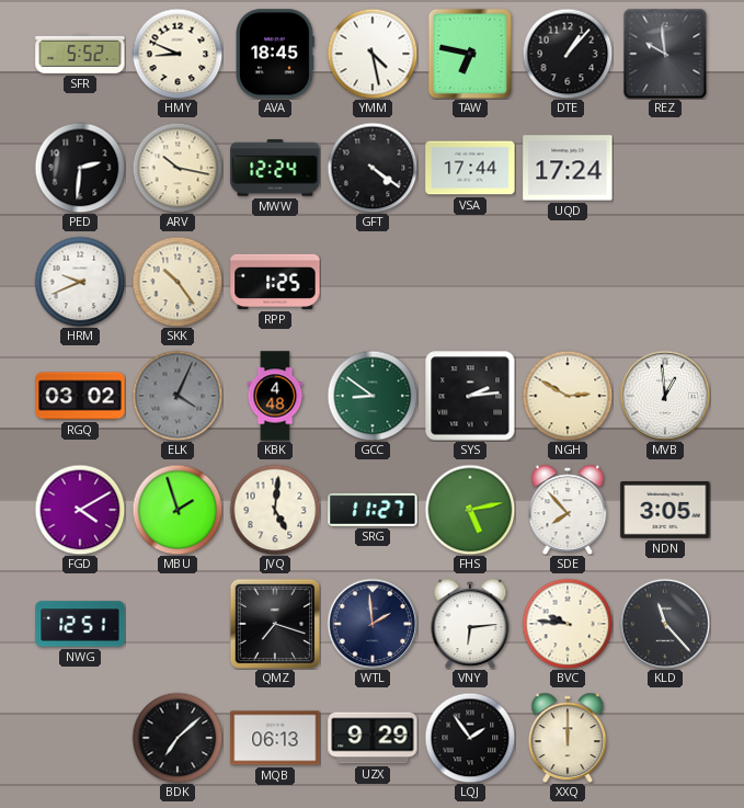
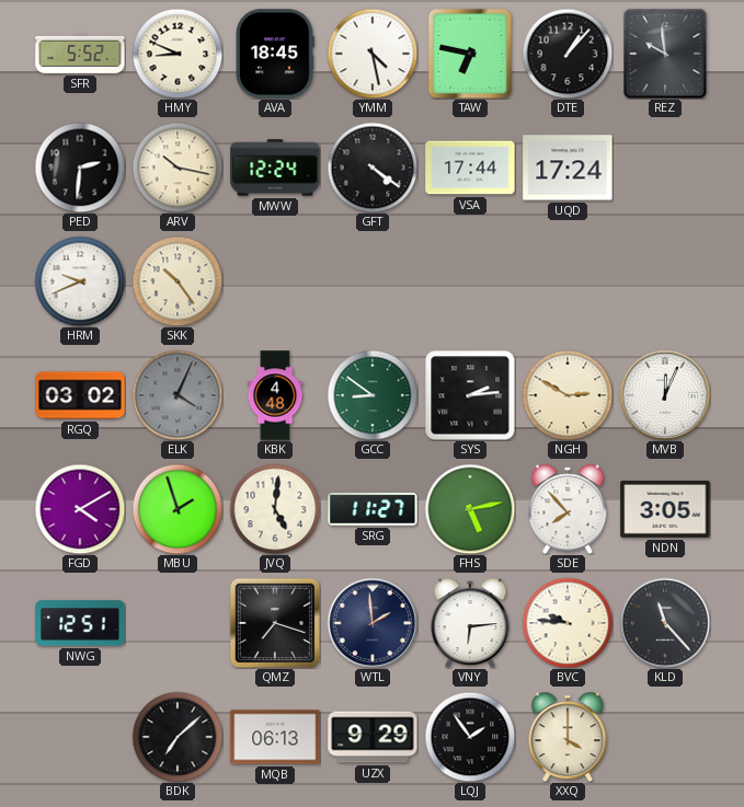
RPP: 1:25 -> none
MVB: 12:59 -> 12:04
XXQ: 12:00 -> 4:00
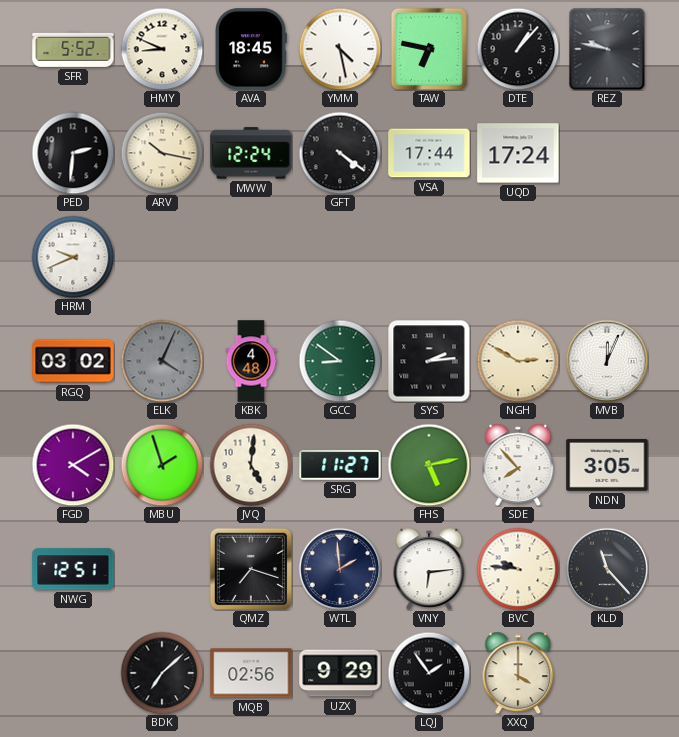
REZ: 9:59 -> 9:47
SKK: 10:24 -> none
MQB: 06:13 -> 02:56
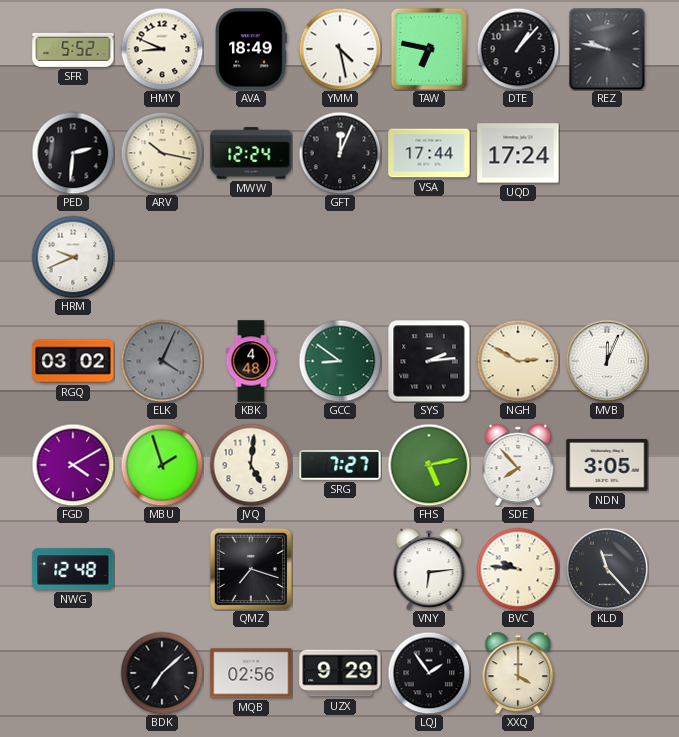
AVA: 18:45 -> 18:49
GFT: 4:21 -> 12:04
SRG: 11:27 -> 7:27
NWG: 12:51 -> 12:48
WTL: 1:59 -> none
